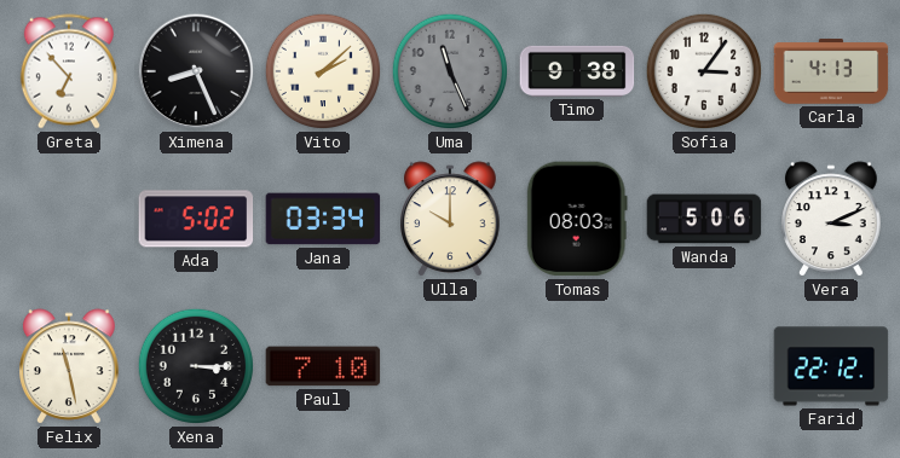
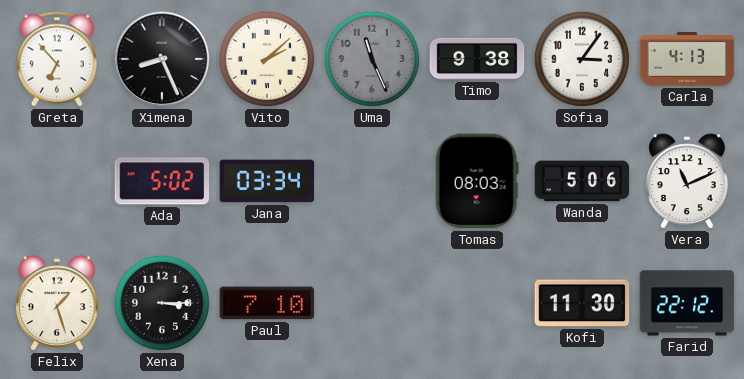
Ulla: 10:00 -> none
Vera: 3:11 -> 11:11
Felix: 11:28 -> 1:27
Kofi: none -> 11:30
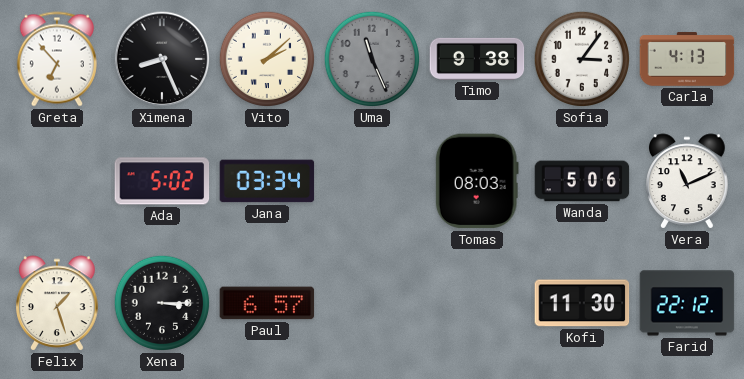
Paul: 7:10 -> 6:57
